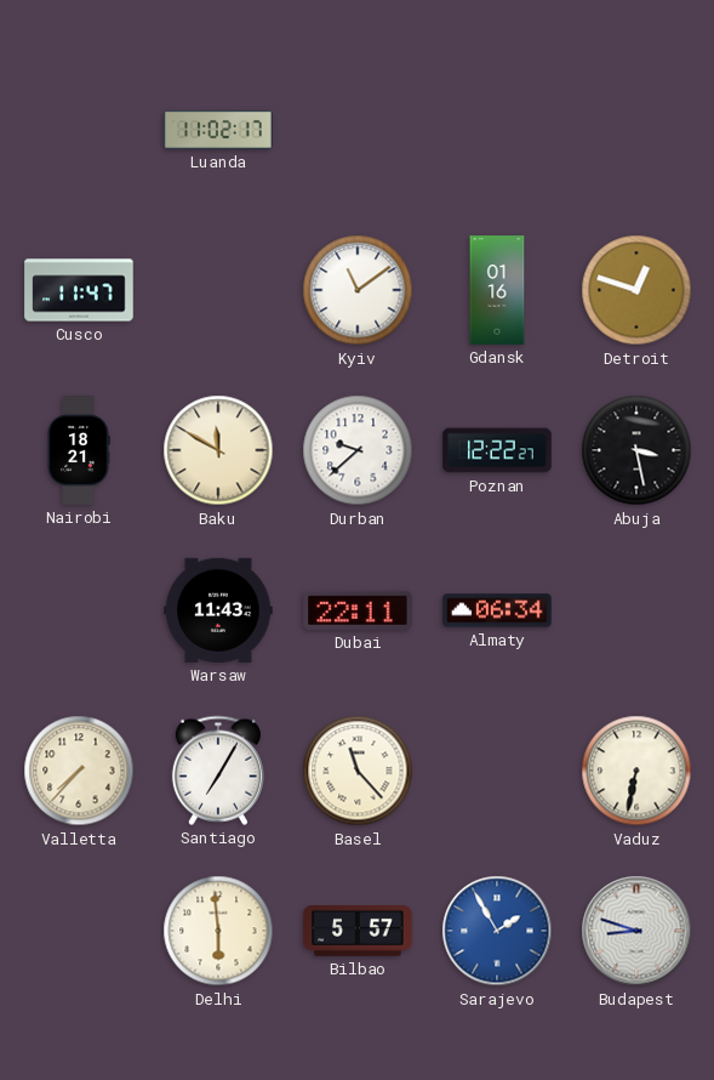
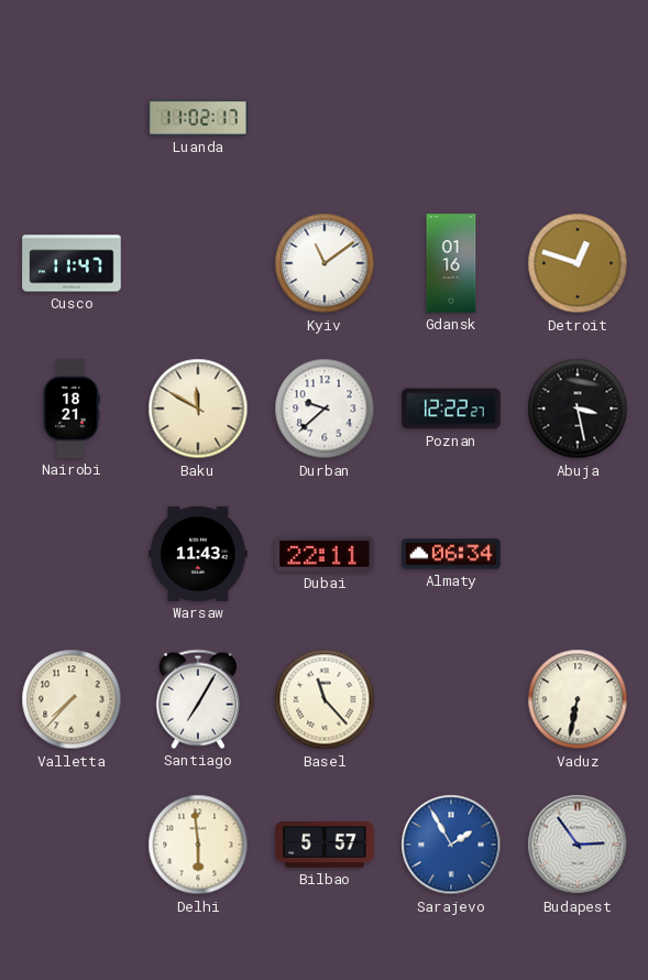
Budapest: 8:48 -> 2:54
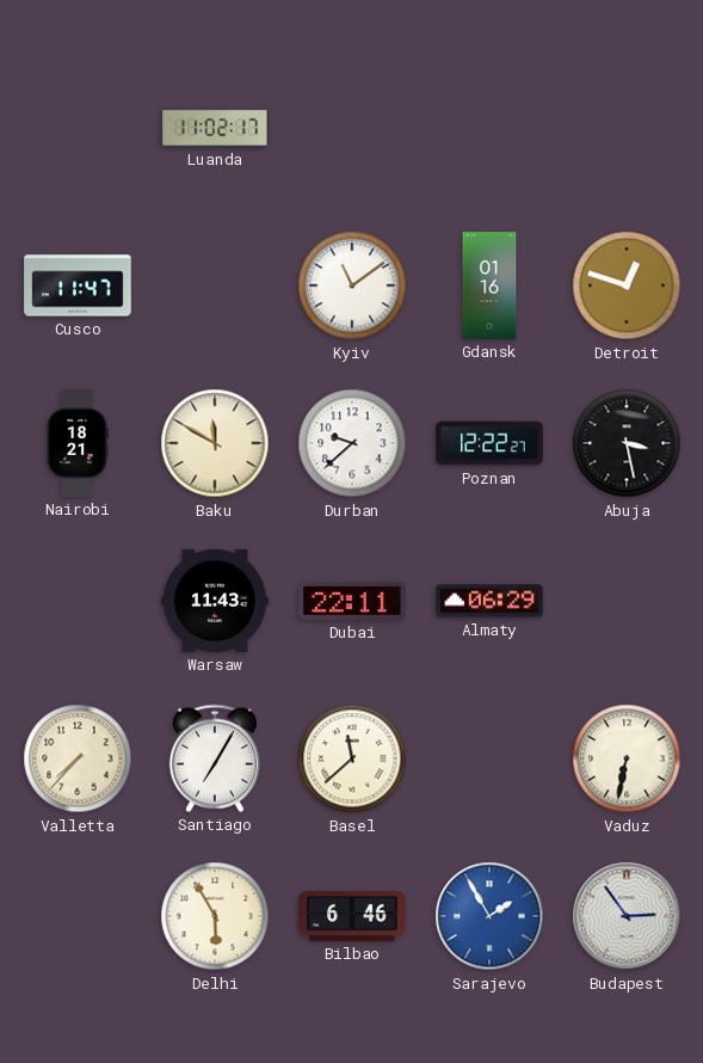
Almaty: 06:34 -> 06:29
Basel: 11:23 -> 11:38
Delhi: 5:59 -> 5:55
Bilbao: 5:57 -> 6:46
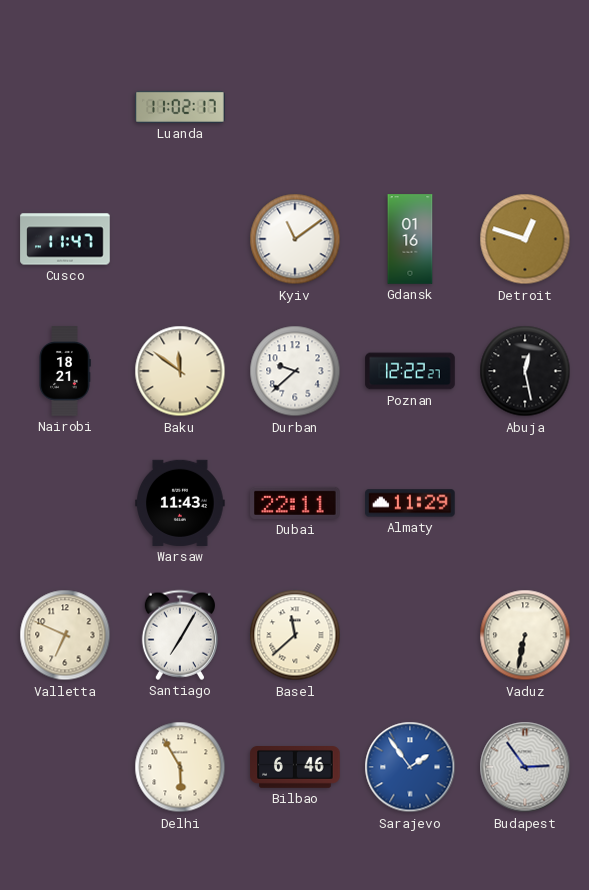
Baku: 11:50 -> 11:51
Abuja: 3:28 -> 12:28
Almaty: 06:29 -> 11:29
Valletta: 7:37 -> 6:49
Sarajevo: 1:55 -> 1:54
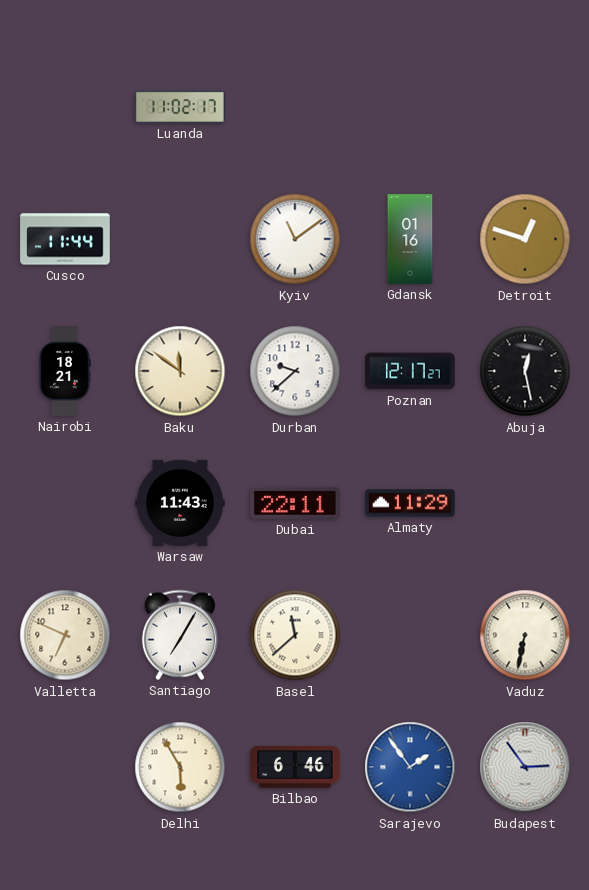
Cusco: 11:47 -> 11:44
Poznan: 12:22 -> 12:17
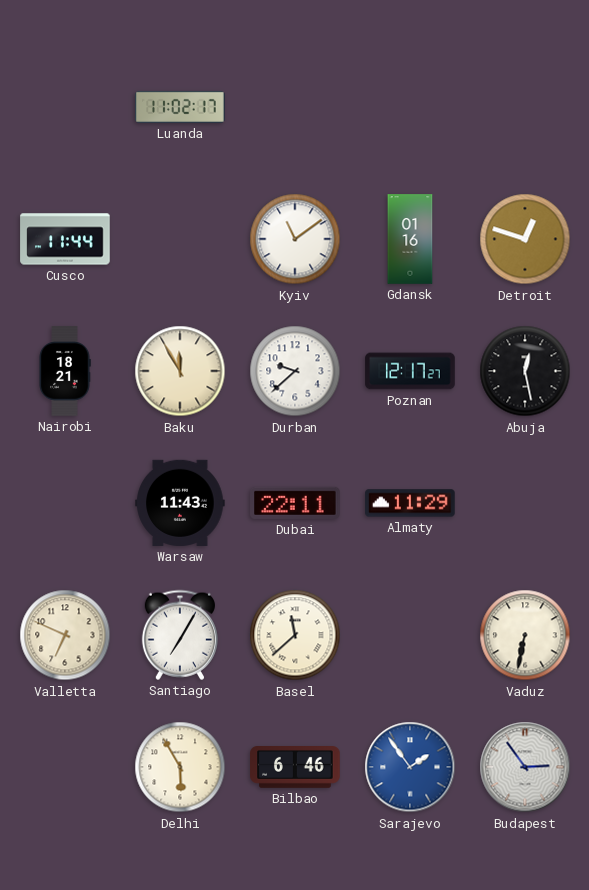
Baku: 11:51 -> 11:55
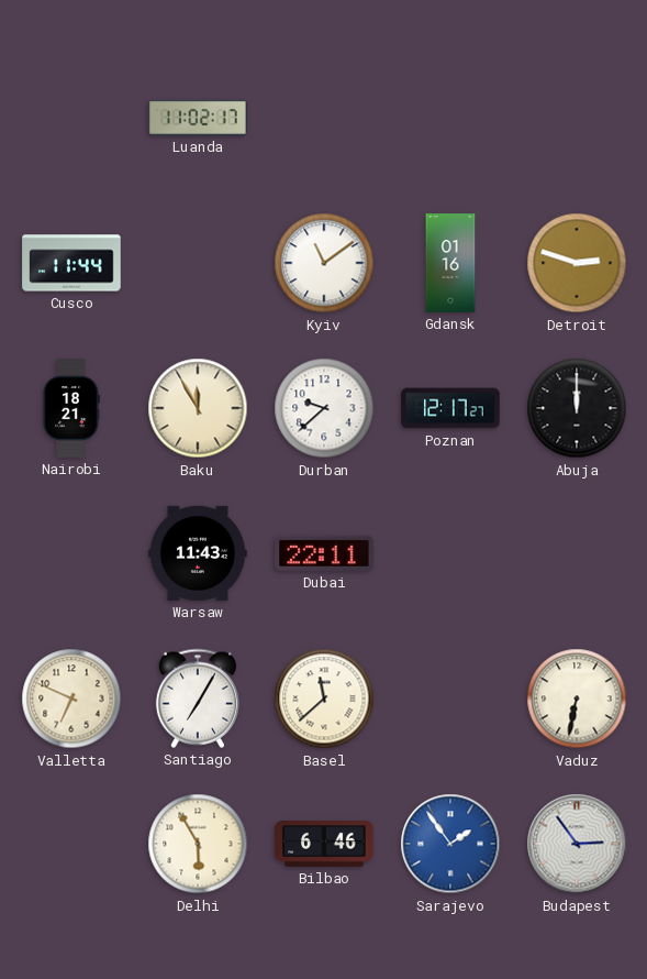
Detroit: 12:48 -> 2:48
Abuja: 12:28 -> 12:00
Almaty: 11:29 -> none
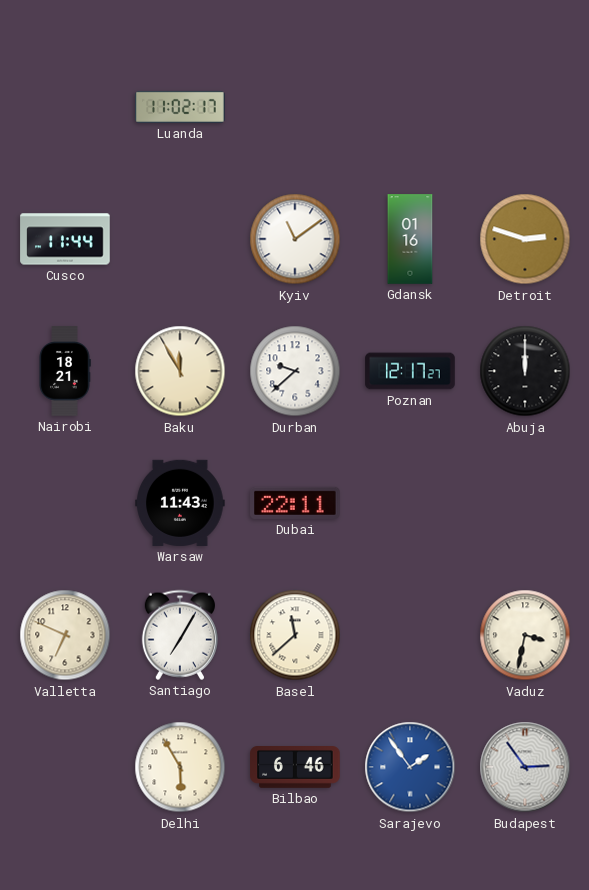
Vaduz: 6:32 -> 3:32
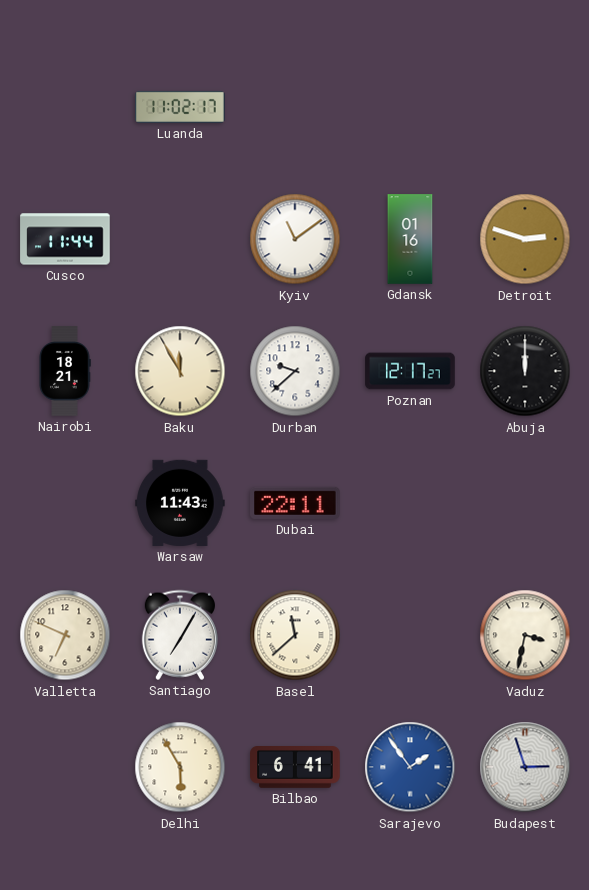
Bilbao: 6:46 -> 6:41
Budapest: 2:54 -> 2:57
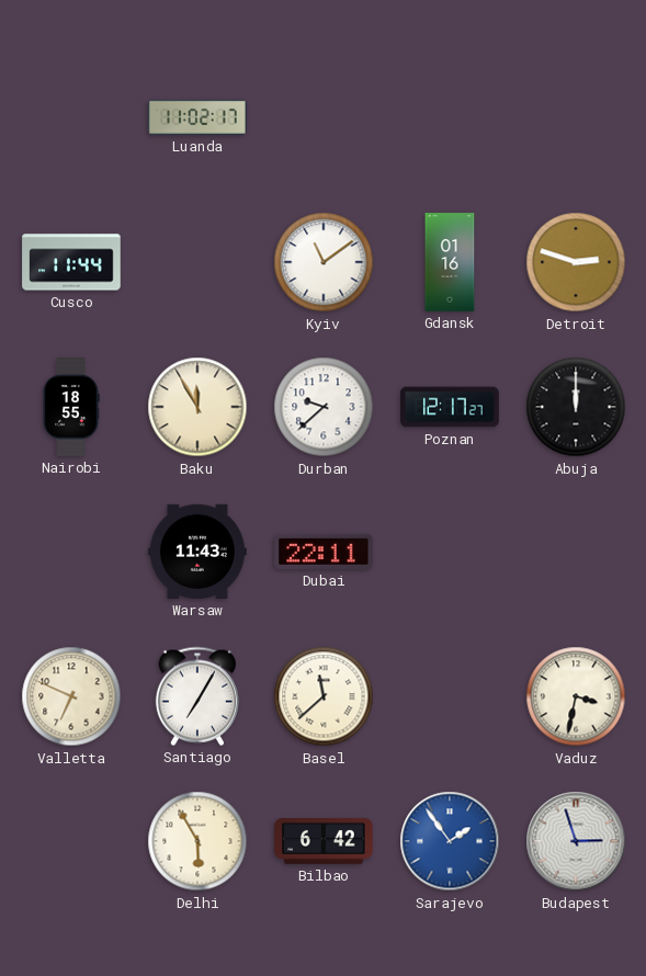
Nairobi: 18:21 -> 18:55
Bilbao: 6:41 -> 6:42
